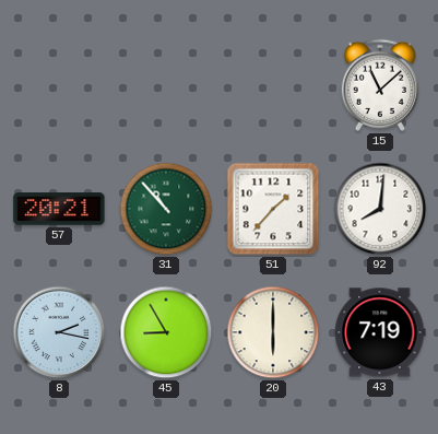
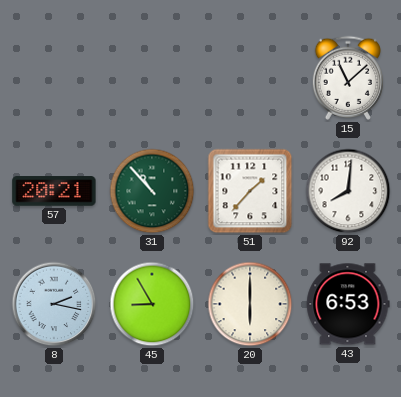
43: 7:19 -> 6:53
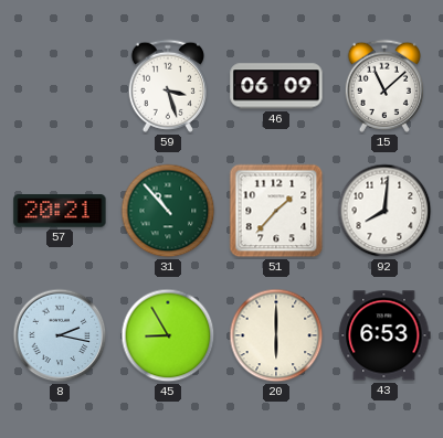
59: none -> 3:27
46: none -> 06:09
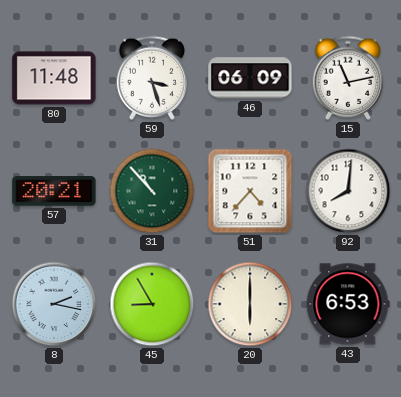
80: none -> 11:48
15: 11:08 -> 11:13
51: 1:37 -> 4:37
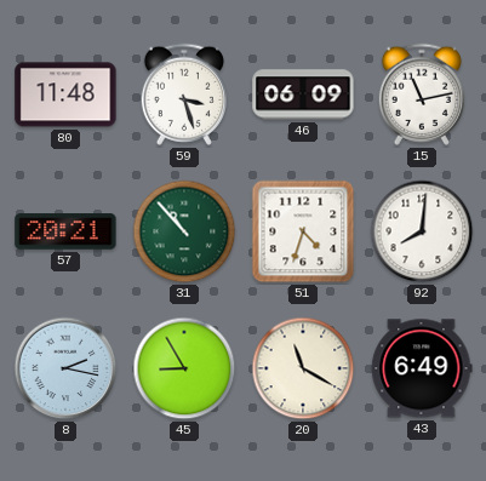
51: 4:37 -> 4:33
20: 6:00 -> 11:20
43: 6:53 -> 6:49
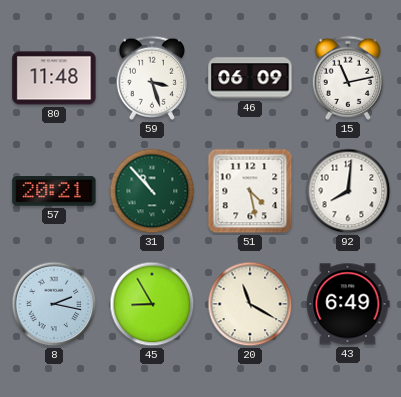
51: 4:33 -> 4:28
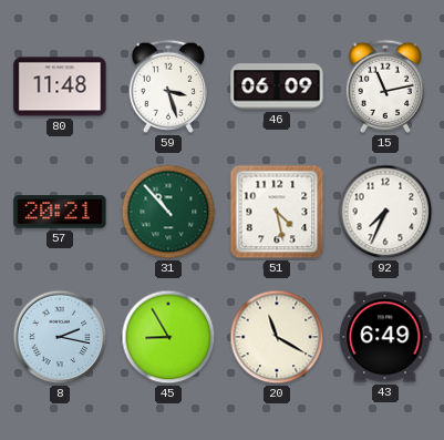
92: 8:01 -> 7:34
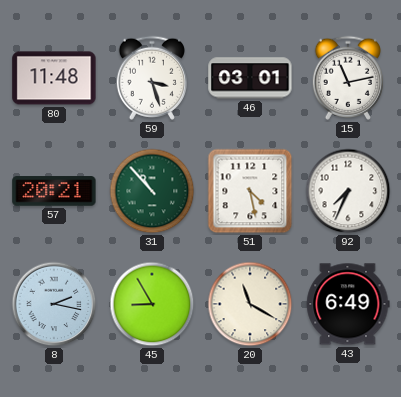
46: 06:09 -> 03:01
